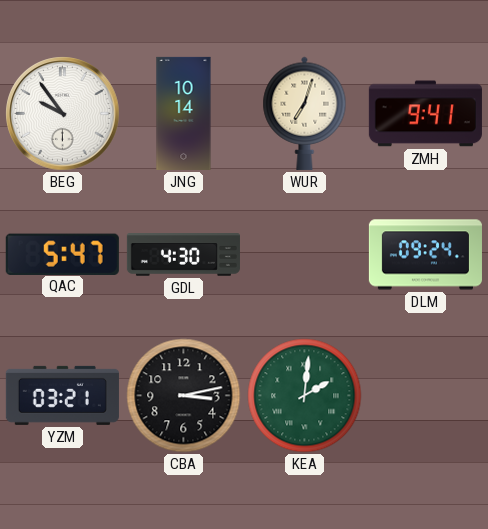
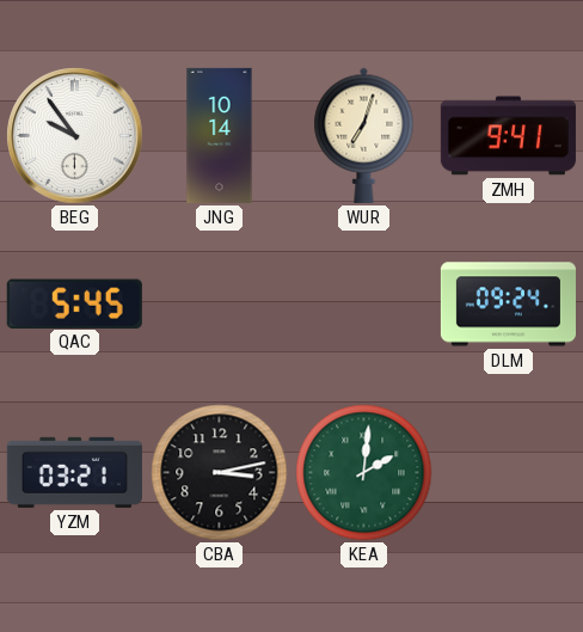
QAC: 5:47 -> 5:45
GDL: 4:30 -> none
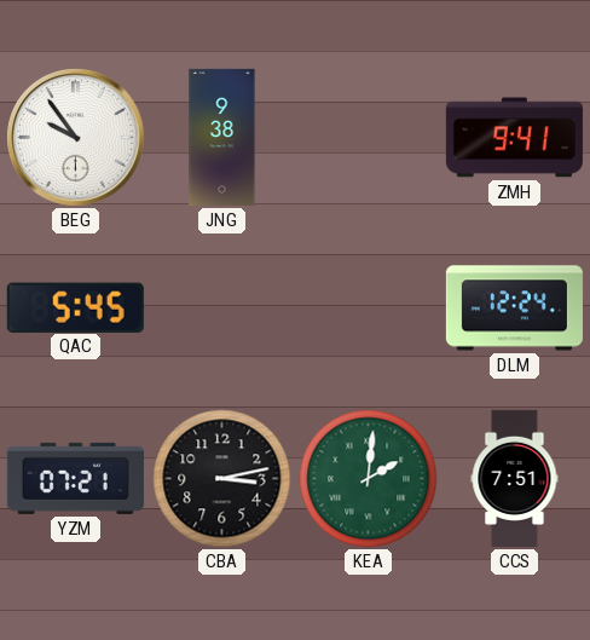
JNG: 10:14 -> 9:38
WUR: 7:03 -> none
DLM: 09:24 -> 12:24
YZM: 03:21 -> 07:21
CCS: none -> 7:51
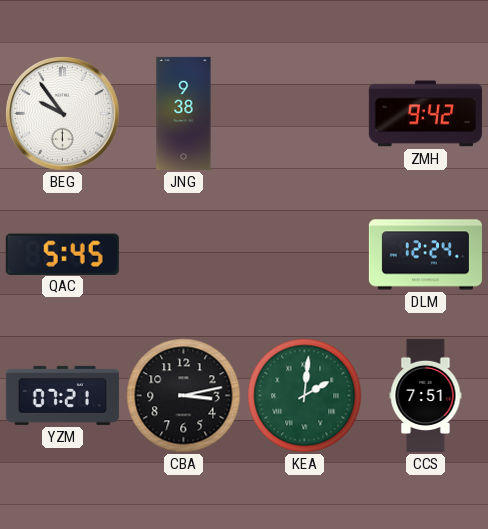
ZMH: 9:41 -> 9:42
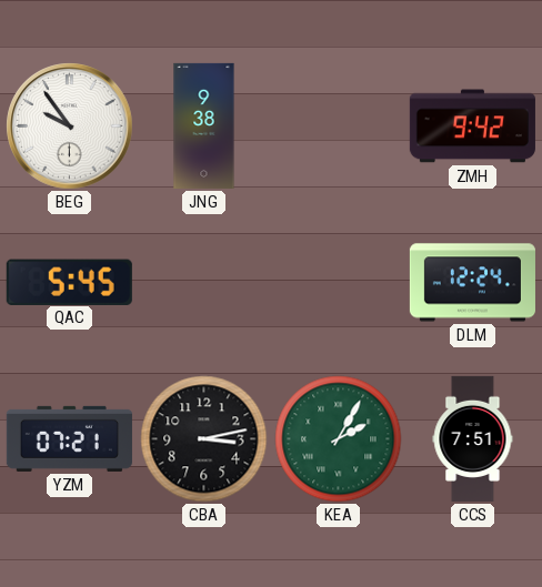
KEA: 2:01 -> 2:05
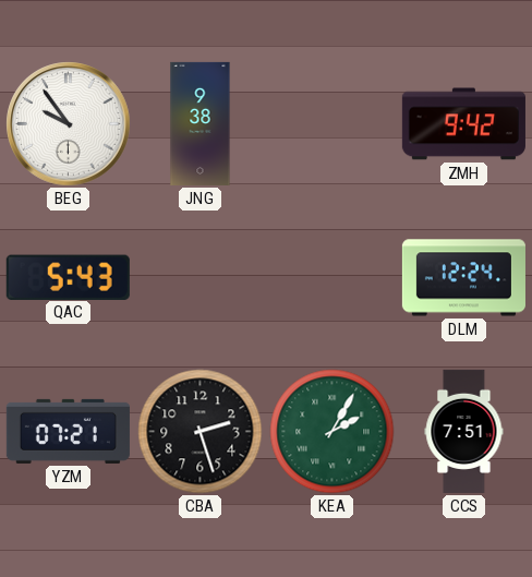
QAC: 5:45 -> 5:43
CBA: 3:13 -> 2:27
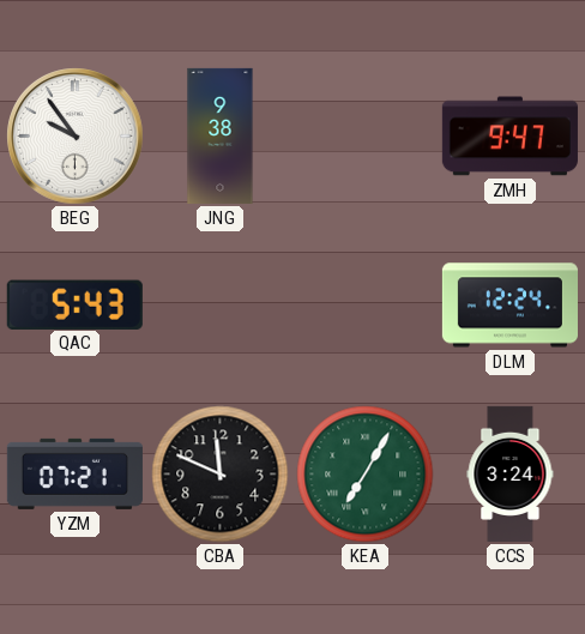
ZMH: 9:42 -> 9:47
CBA: 2:27 -> 11:49
KEA: 2:05 -> 7:05
CCS: 7:51 -> 3:24
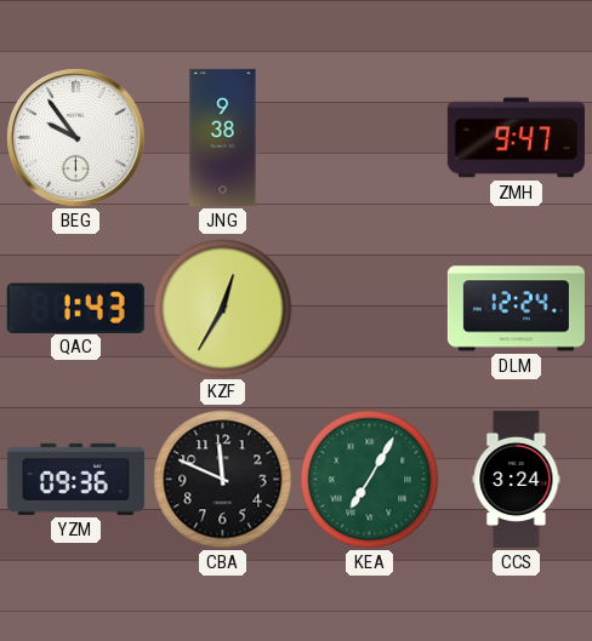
QAC: 5:43 -> 1:43
KZF: none -> 12:35
YZM: 07:21 -> 09:36
